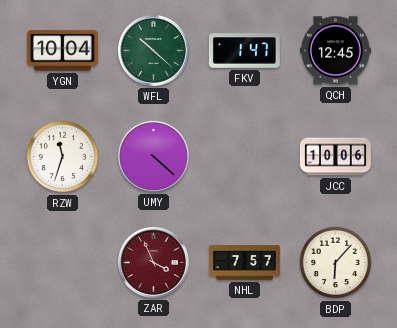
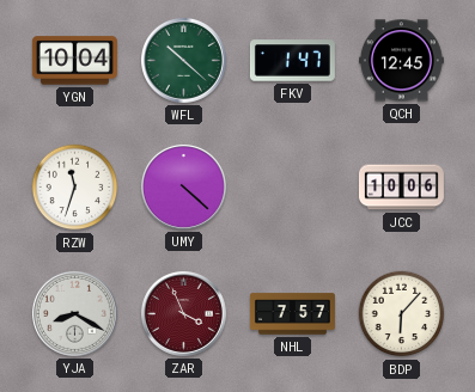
YJA: none -> 8:20
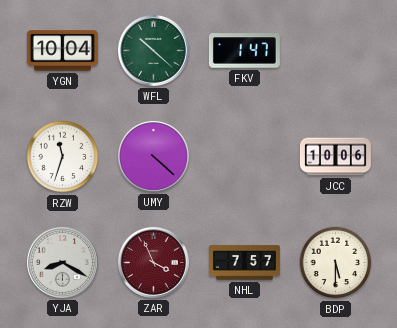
QCH: 12:45 -> none
BDP: 6:07 -> 5:30
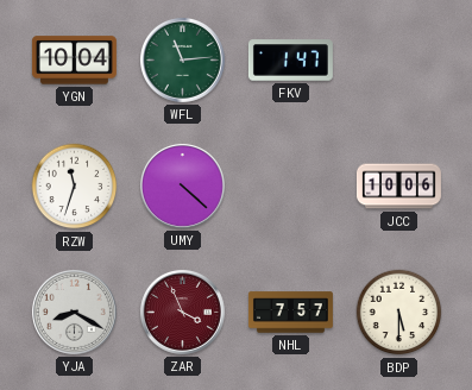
WFL: 10:22 -> 11:14
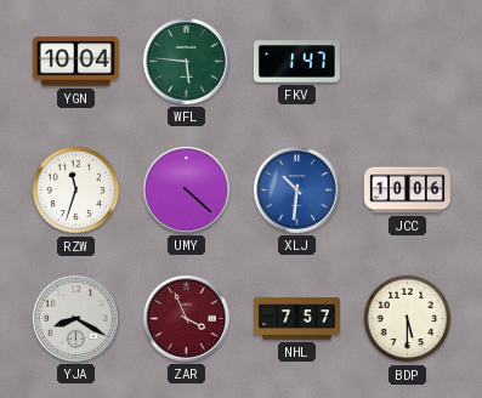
WFL: 11:14 -> 5:46
XLJ: none -> 10:31
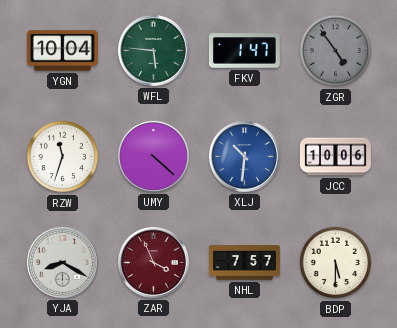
ZGR: none -> 4:54
